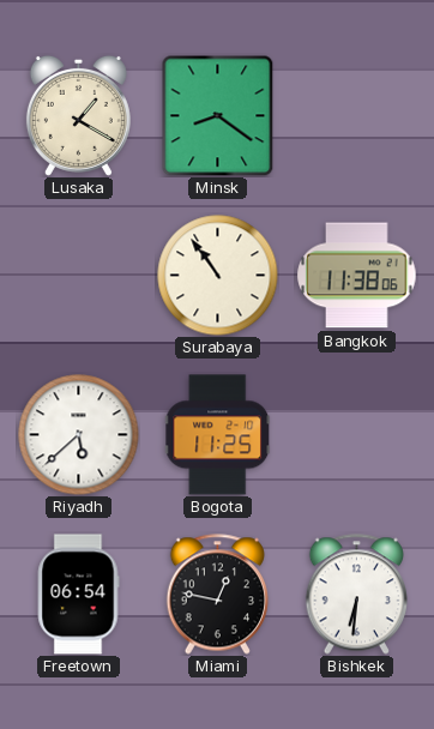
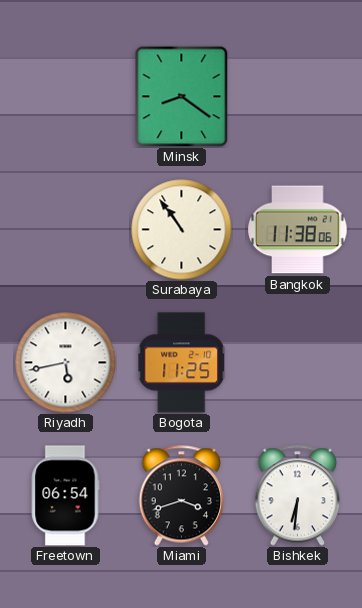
Lusaka: 1:20 -> none
Riyadh: 5:38 -> 5:43
Miami: 12:47 -> 3:42
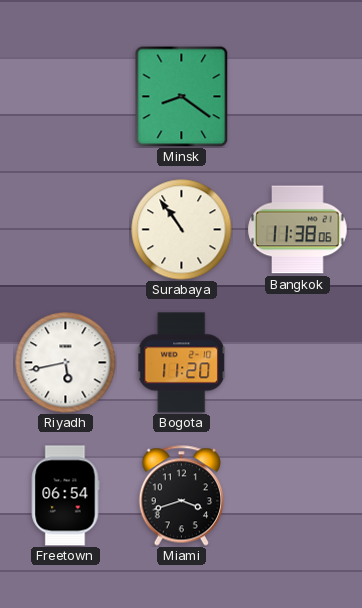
Bogota: 11:25 -> 11:20
Bishkek: 6:31 -> none
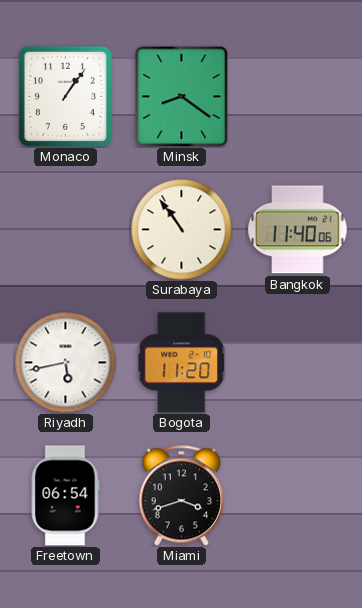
Monaco: none -> 1:06
Bangkok: 11:38 -> 11:40
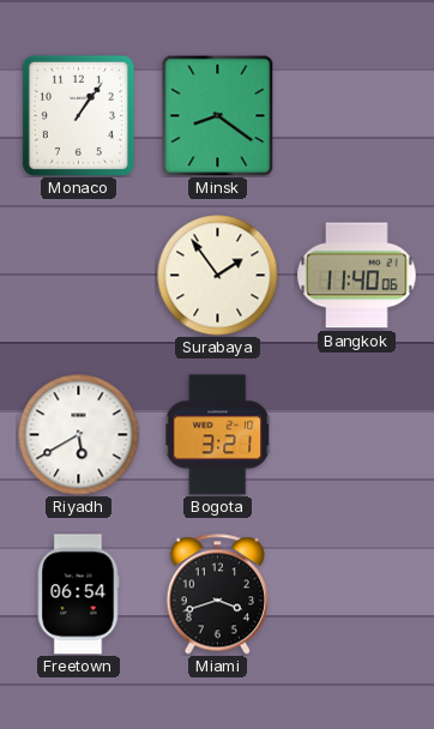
Surabaya: 10:54 -> 1:54
Riyadh: 5:43 -> 5:40
Bogota: 11:20 -> 3:21
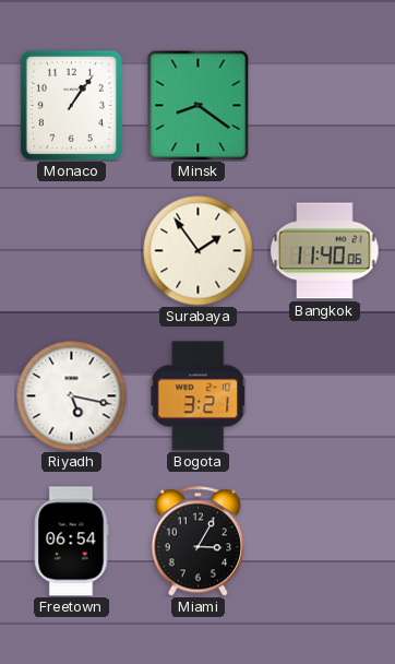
Riyadh: 5:40 -> 5:17
Miami: 3:42 -> 3:05
